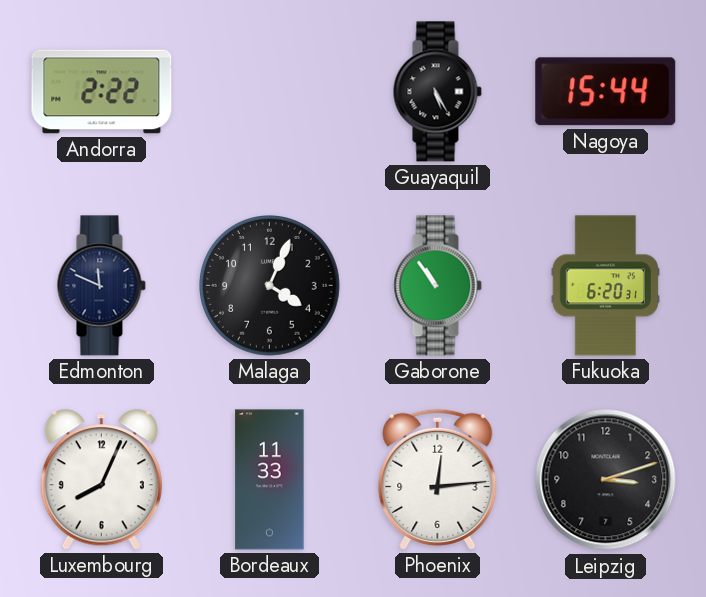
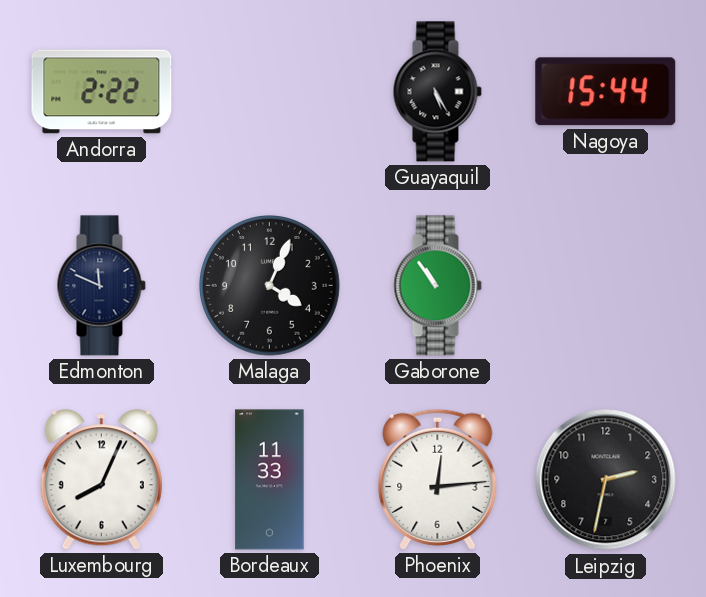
Fukuoka: 6:20 -> none
Leipzig: 3:12 -> 2:32
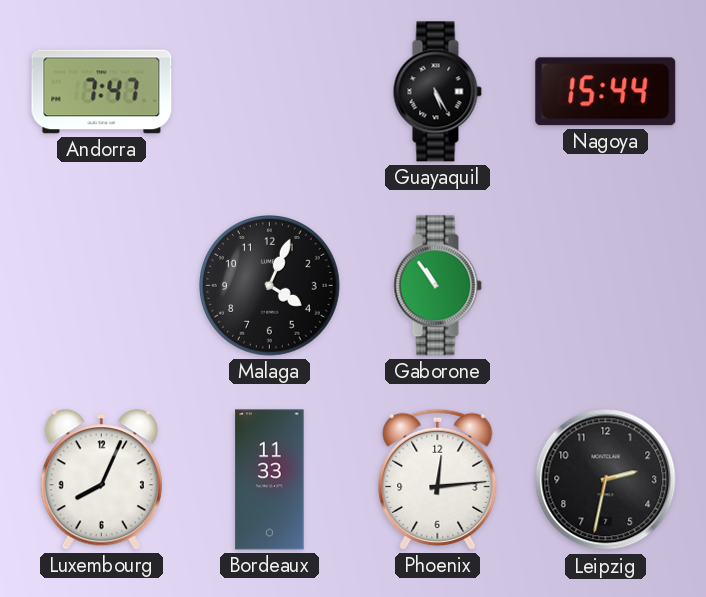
Andorra: 2:22 -> 7:47
Edmonton: 11:49 -> none
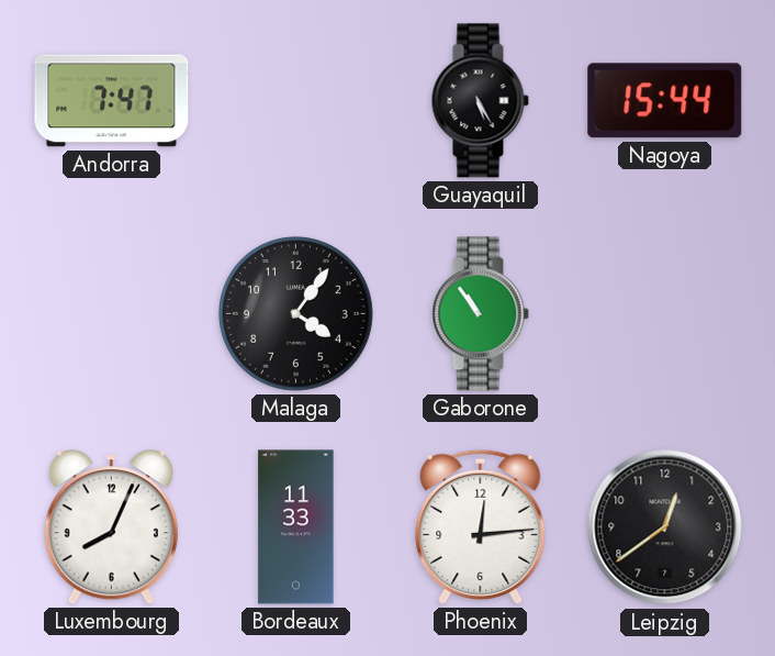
Malaga: 4:04 -> 4:06
Leipzig: 2:32 -> 12:39
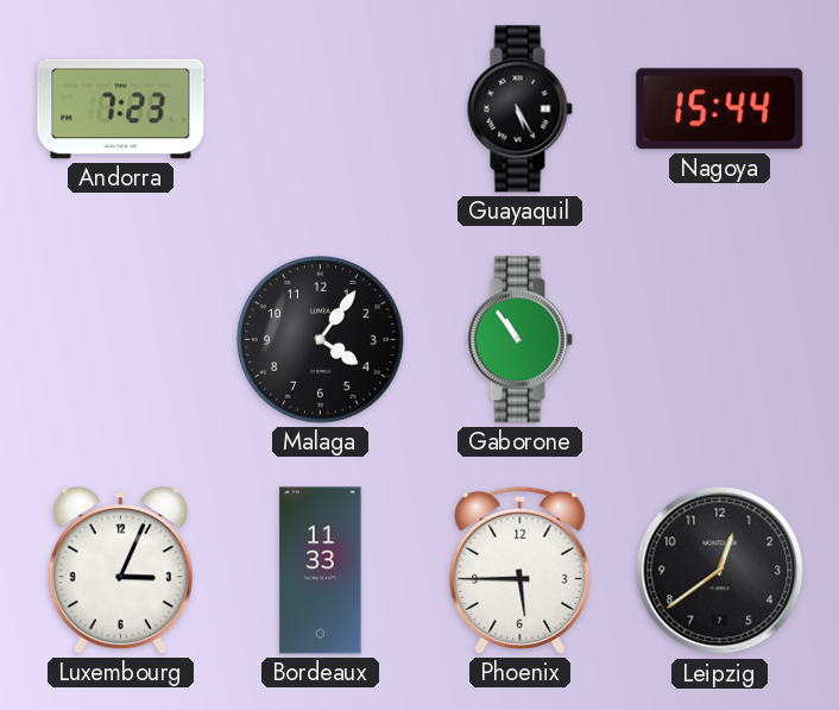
Andorra: 7:47 -> 7:23
Luxembourg: 8:04 -> 3:04
Phoenix: 12:14 -> 5:45
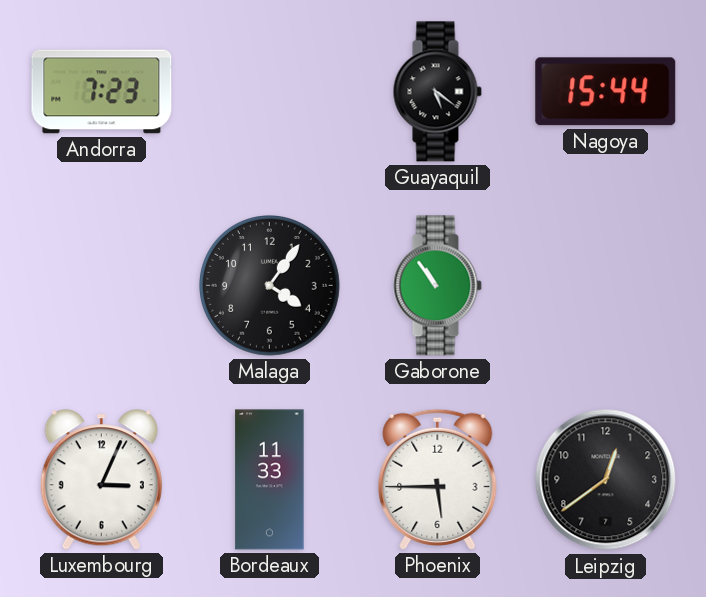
Guayaquil: 5:25 -> 5:21
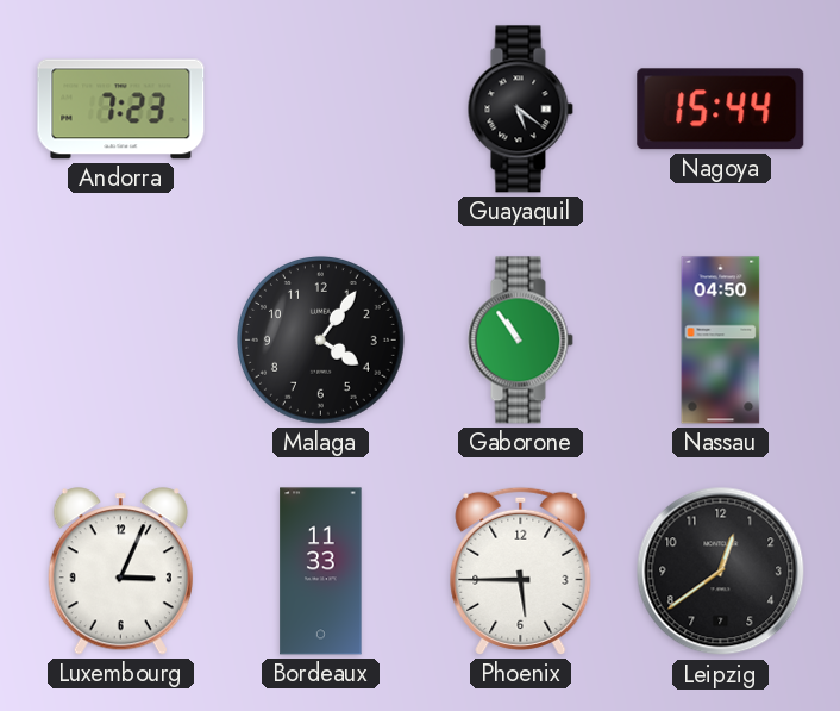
Nassau: none -> 04:50
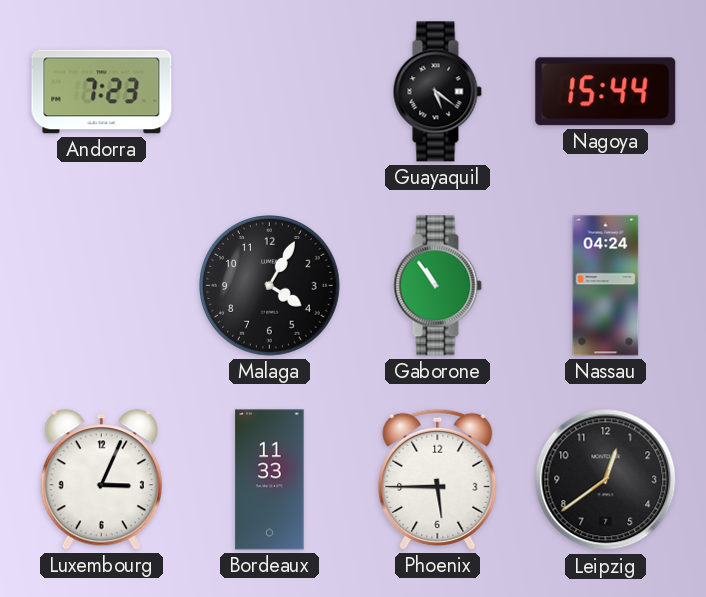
Malaga: 4:06 -> 4:05
Nassau: 04:50 -> 04:24
